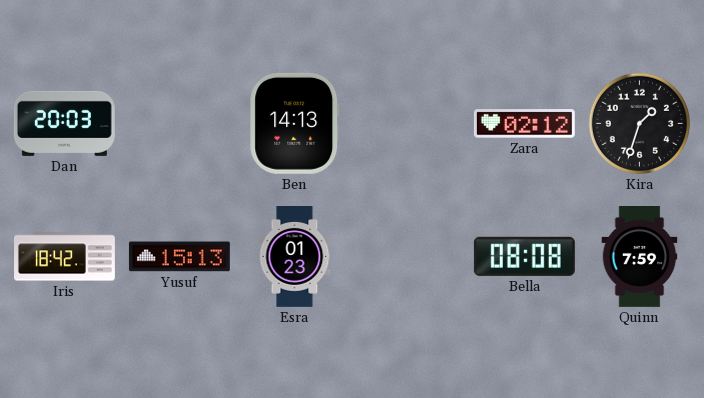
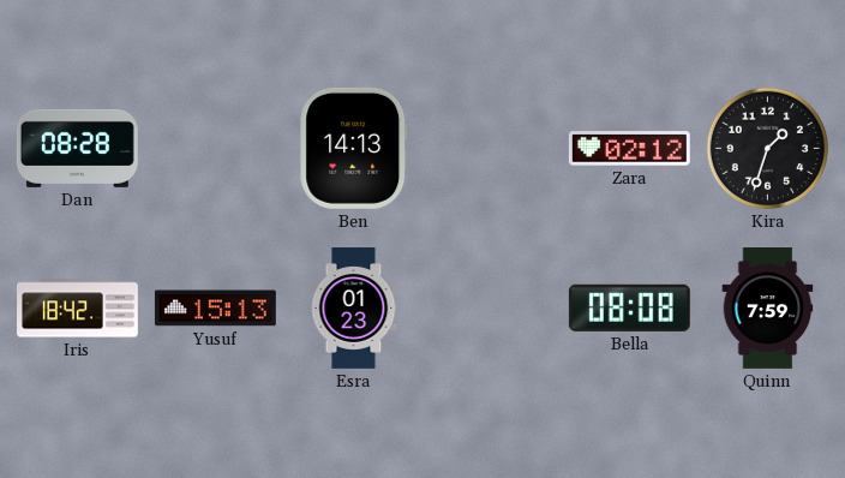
Dan: 20:03 -> 08:28
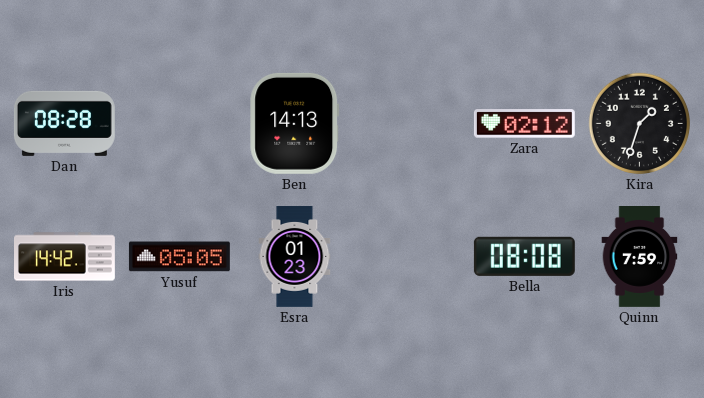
Iris: 18:42 -> 14:42
Yusuf: 15:13 -> 05:05
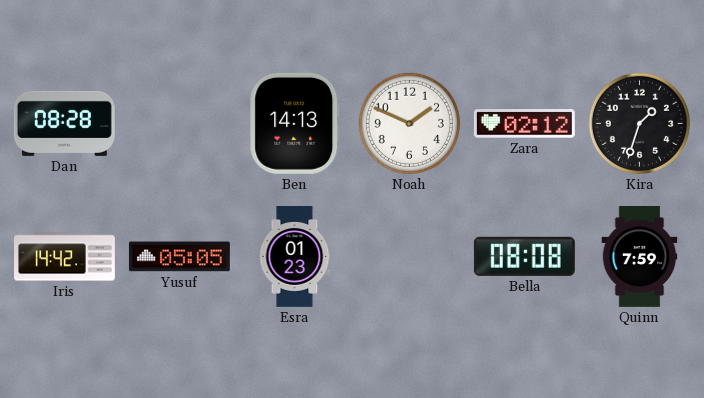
Noah: none -> 1:49
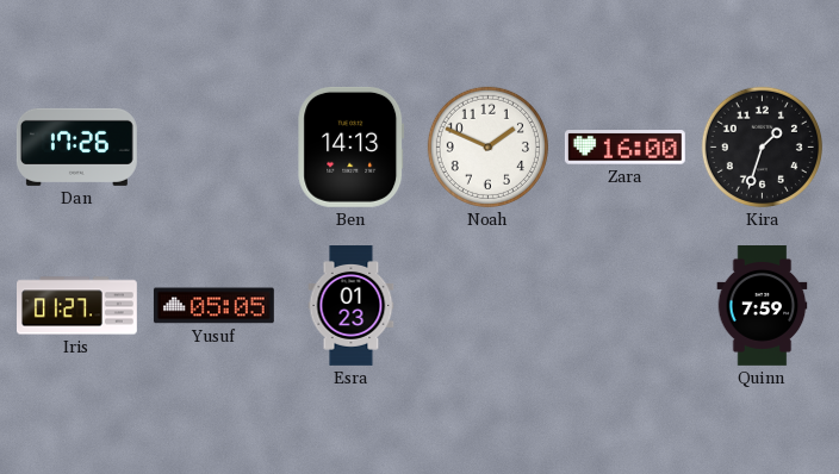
Dan: 08:28 -> 17:26
Zara: 02:12 -> 16:00
Iris: 14:42 -> 01:27
Bella: 08:08 -> none
